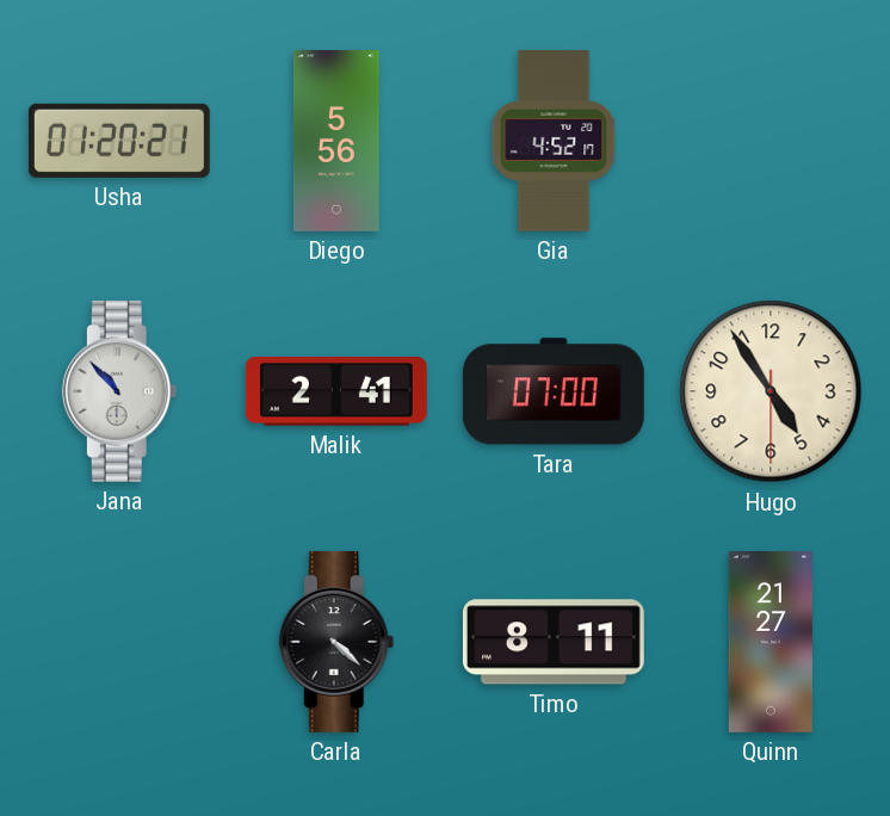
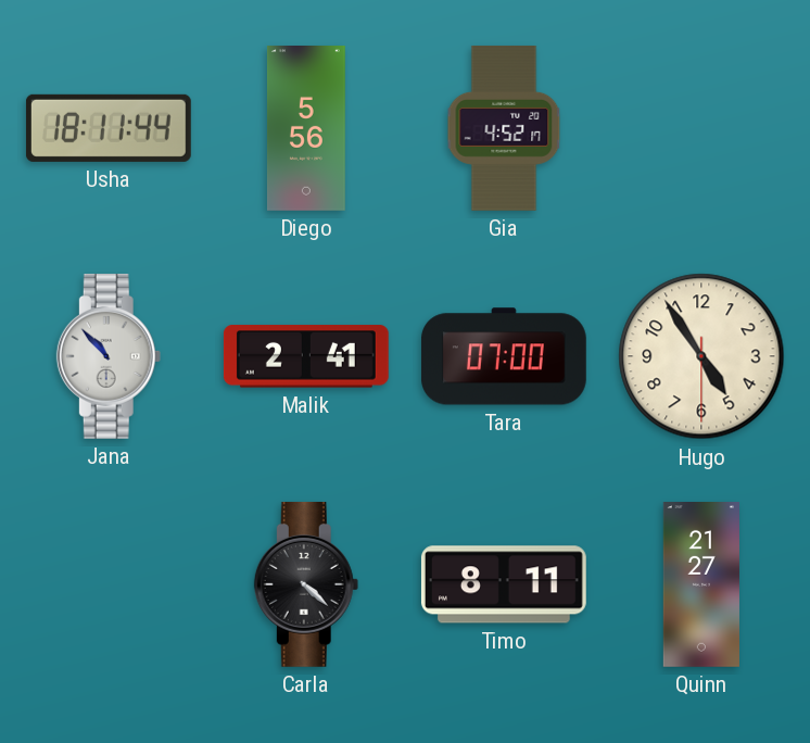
Usha: 01:20 -> 18:11
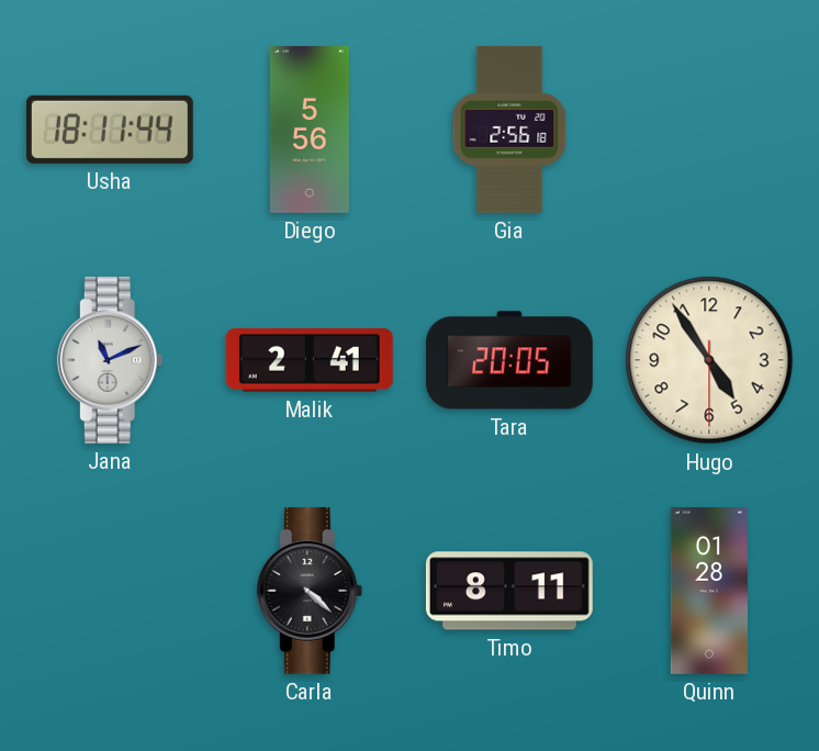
Gia: 4:52 -> 2:56
Jana: 10:53 -> 11:11
Tara: 07:00 -> 20:05
Quinn: 21:27 -> 01:28
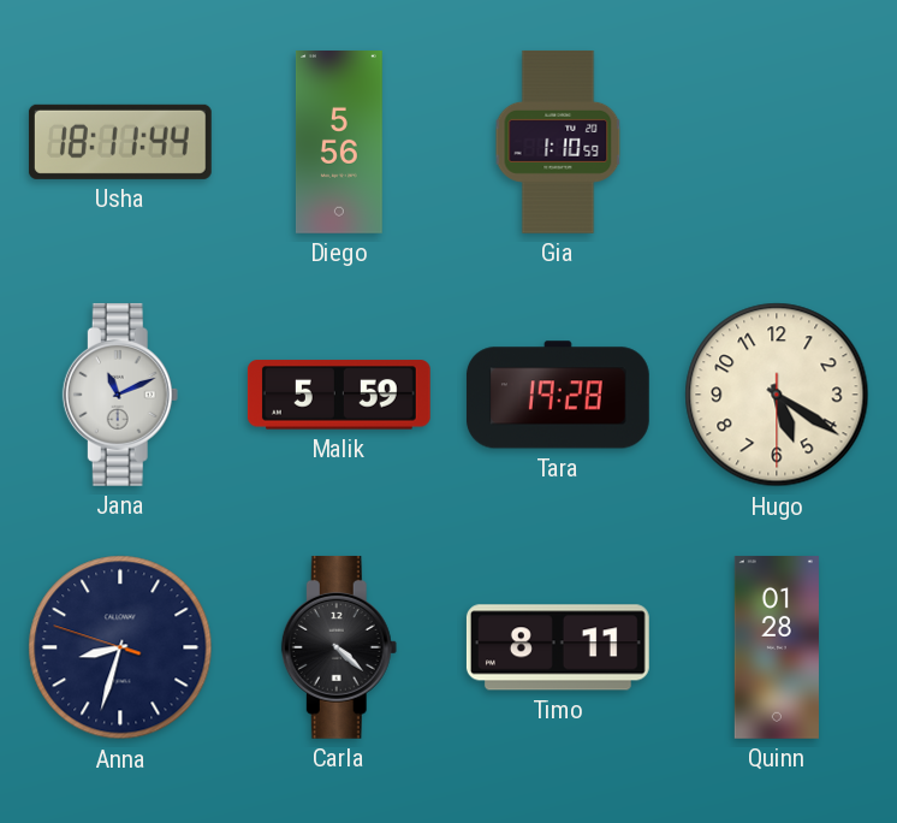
Gia: 2:56 -> 1:10
Malik: 2:41 -> 5:59
Tara: 20:05 -> 19:28
Hugo: 4:54 -> 5:20
Anna: none -> 8:32
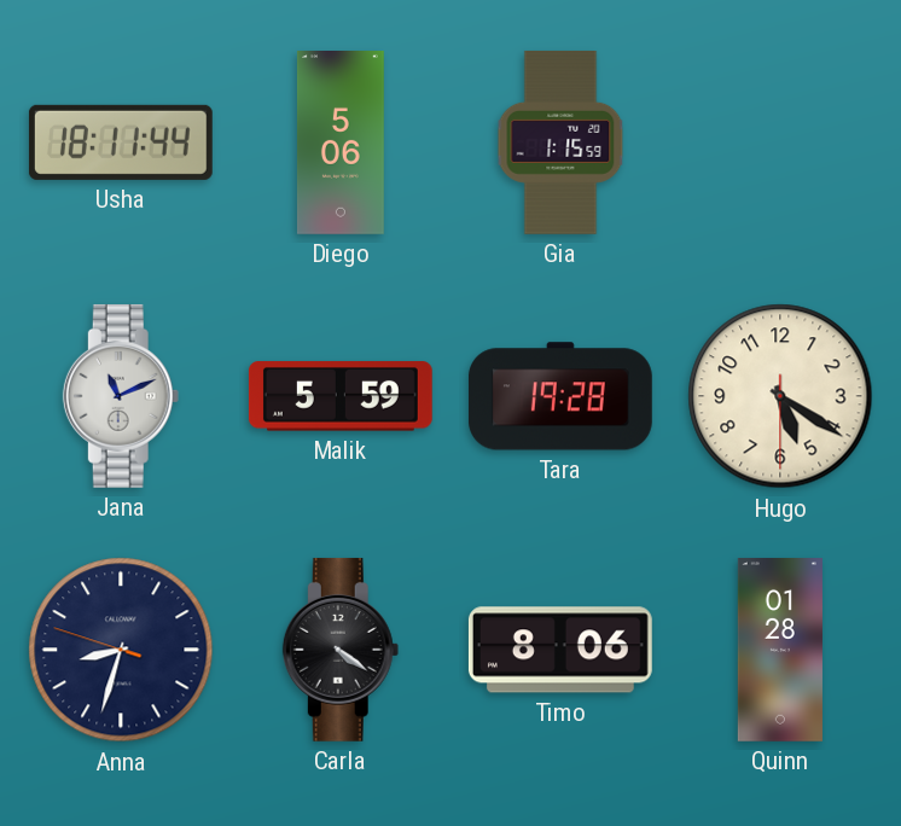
Diego: 5:56 -> 5:06
Gia: 1:10 -> 1:15
Carla: 4:22 -> 4:21
Timo: 8:11 -> 8:06
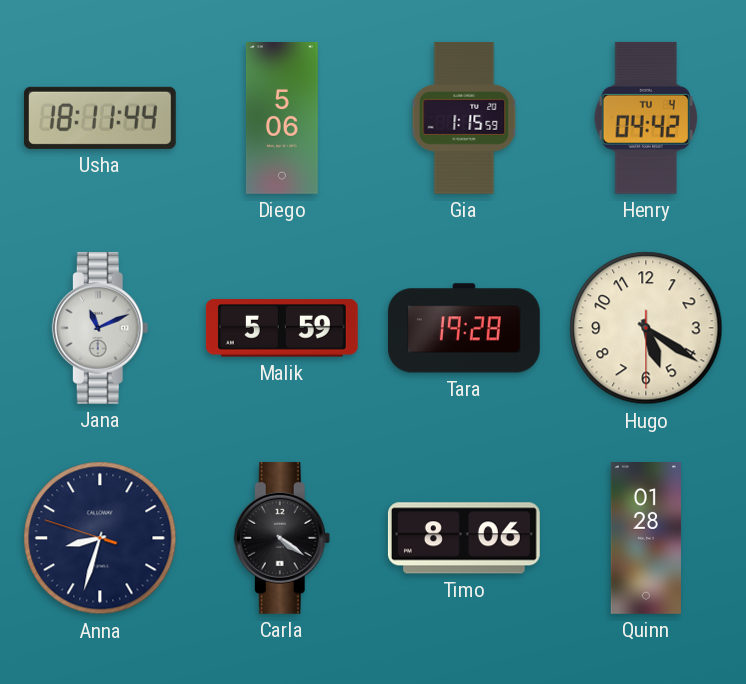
Henry: none -> 04:42
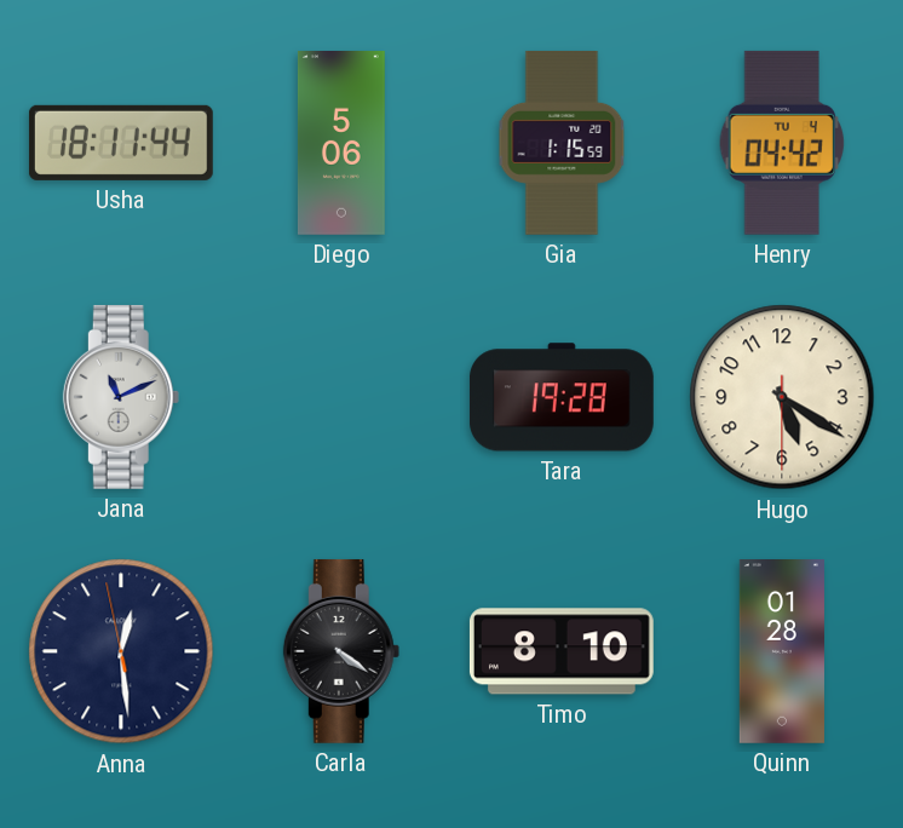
Malik: 5:59 -> none
Anna: 8:32 -> 12:28
Timo: 8:06 -> 8:10
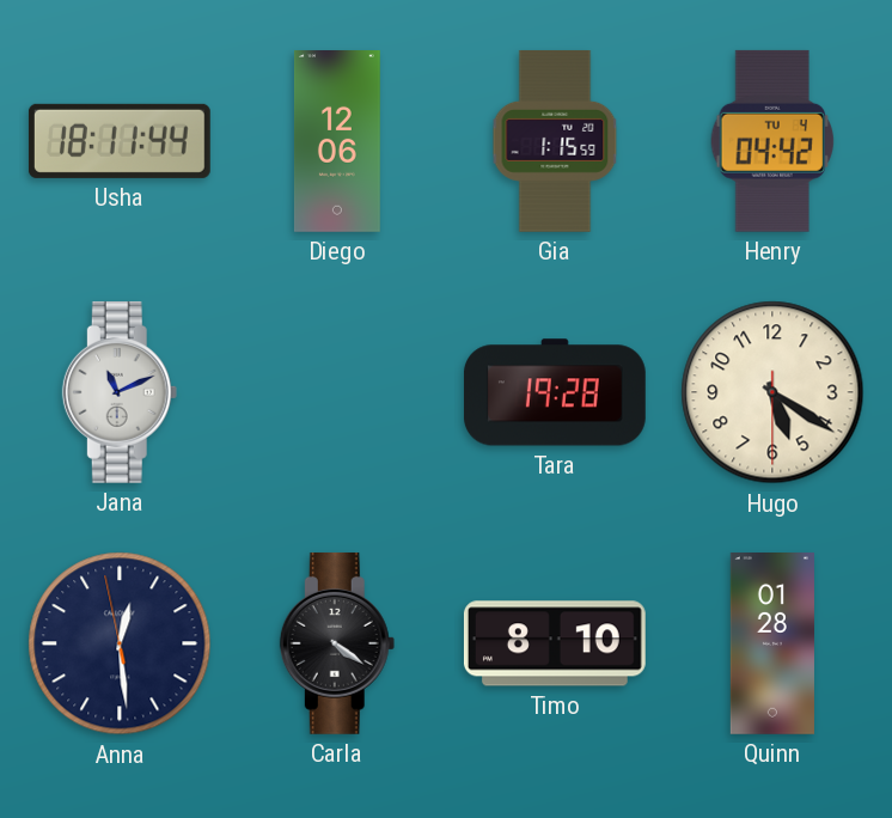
Diego: 5:06 -> 12:06
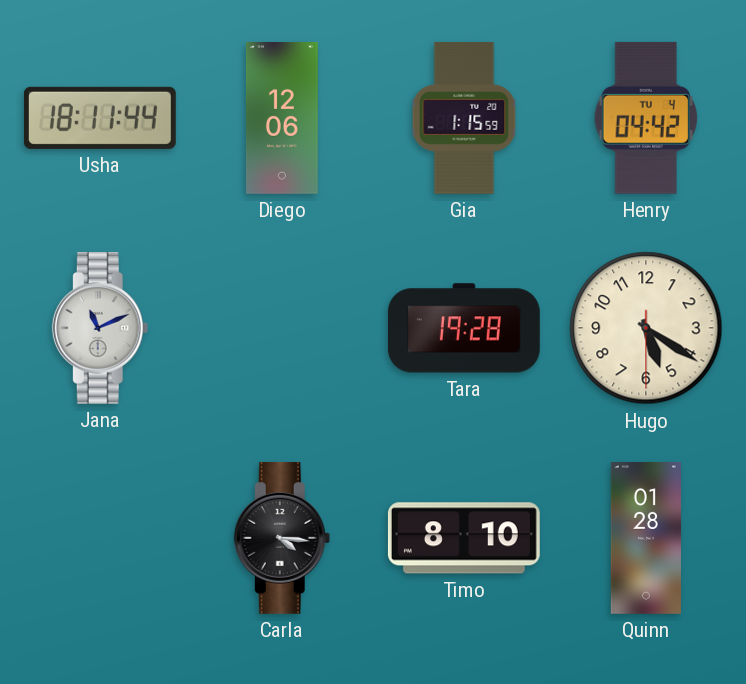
Anna: 12:28 -> none
Carla: 4:21 -> 4:16
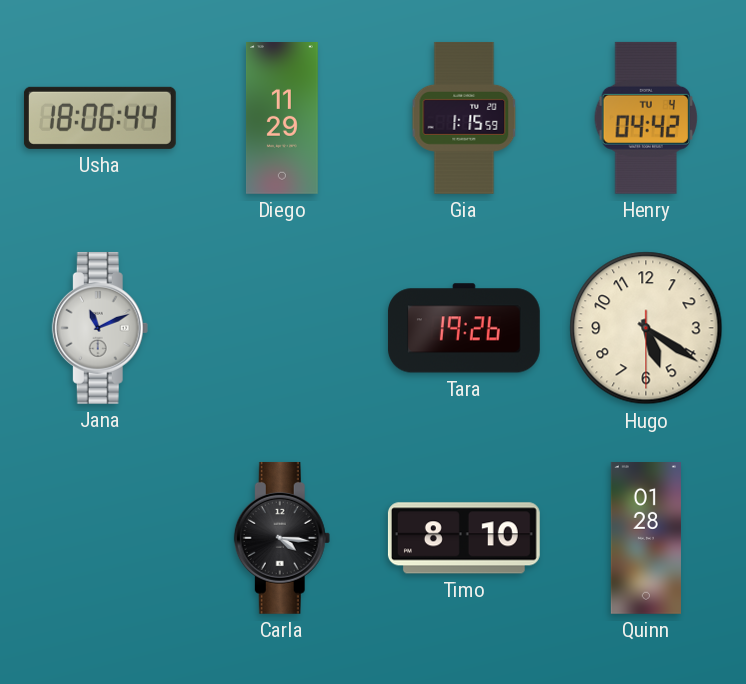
Usha: 18:11 -> 18:06
Diego: 12:06 -> 11:29
Tara: 19:28 -> 19:26
